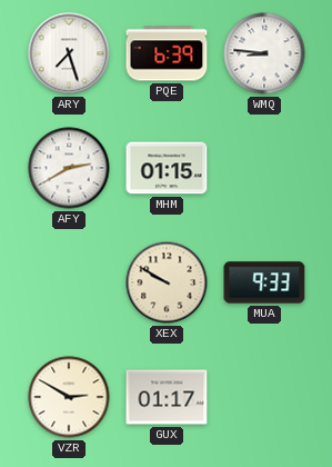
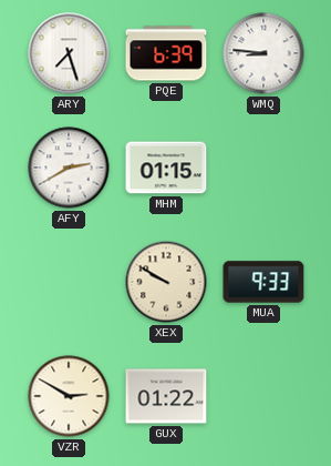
GUX: 01:17 -> 01:22
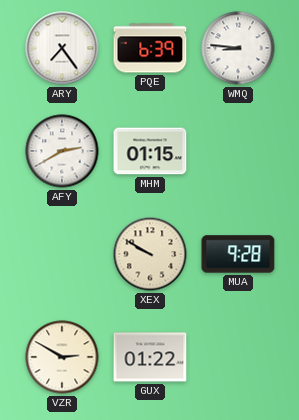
ARY: 7:27 -> 7:24
MUA: 9:33 -> 9:28
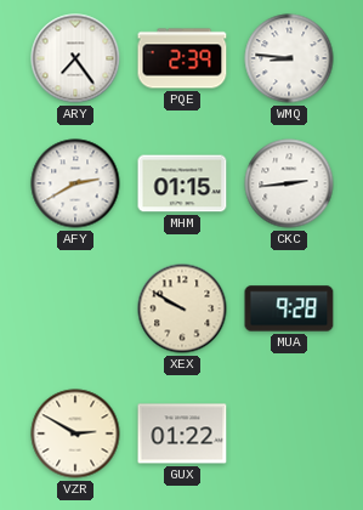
PQE: 6:39 -> 2:39
CKC: none -> 2:44
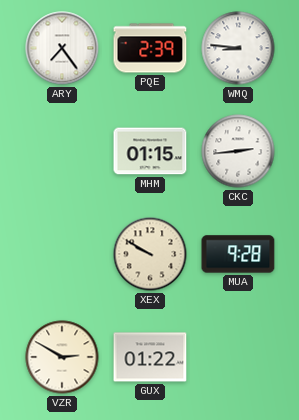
AFY: 2:40 -> none
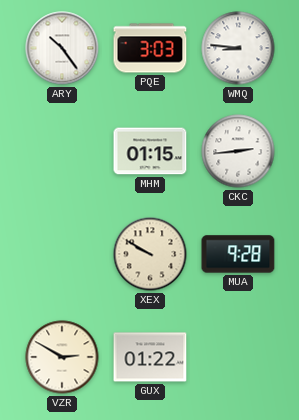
ARY: 7:24 -> 10:24
PQE: 2:39 -> 3:03
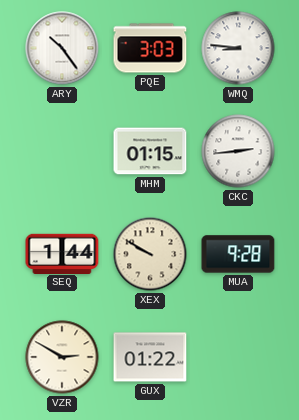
SEQ: none -> 1:44
